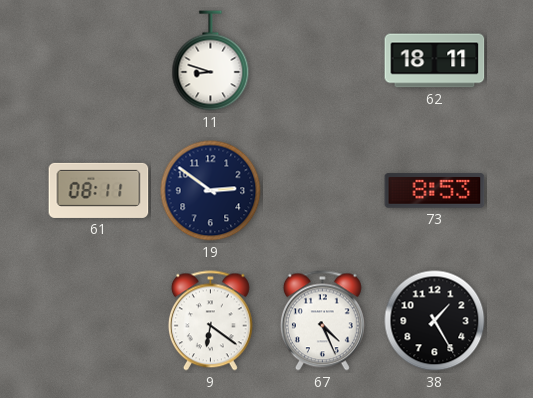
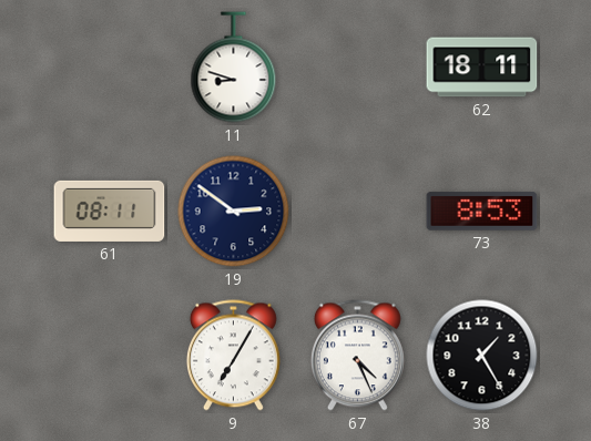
9: 6:21 -> 7:05
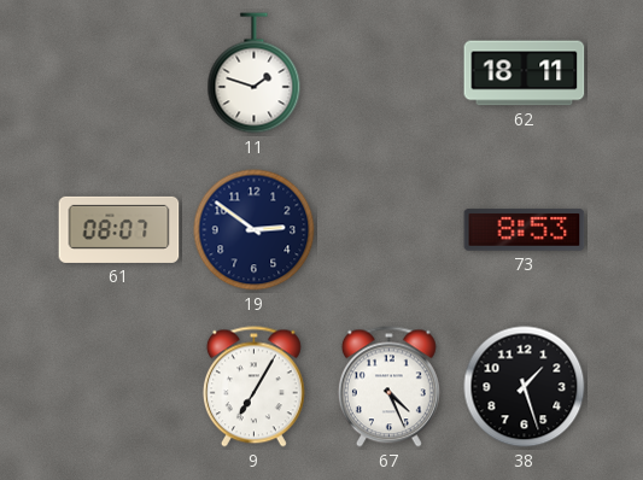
11: 8:48 -> 1:48
61: 08:11 -> 08:07
38: 1:25 -> 1:27
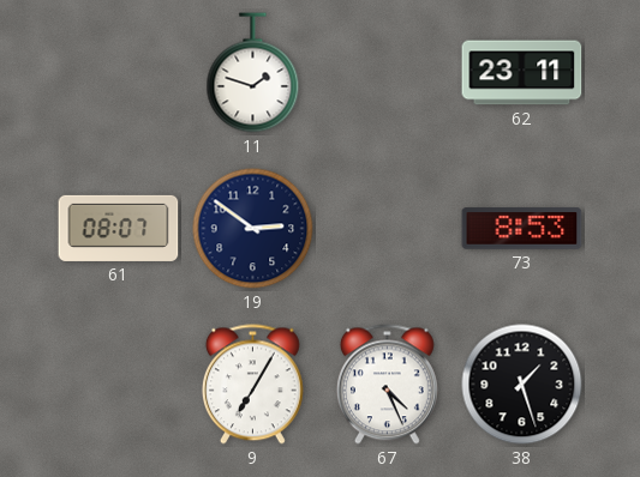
62: 18:11 -> 23:11
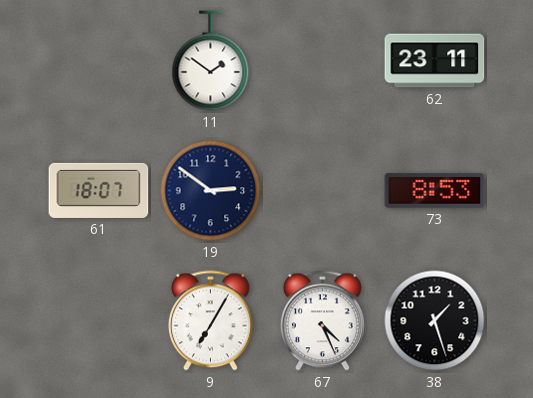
11: 1:48 -> 1:51
61: 08:07 -> 18:07
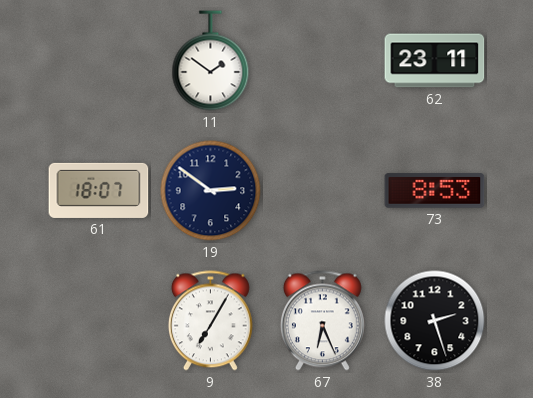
67: 4:26 -> 6:26
38: 1:27 -> 2:27
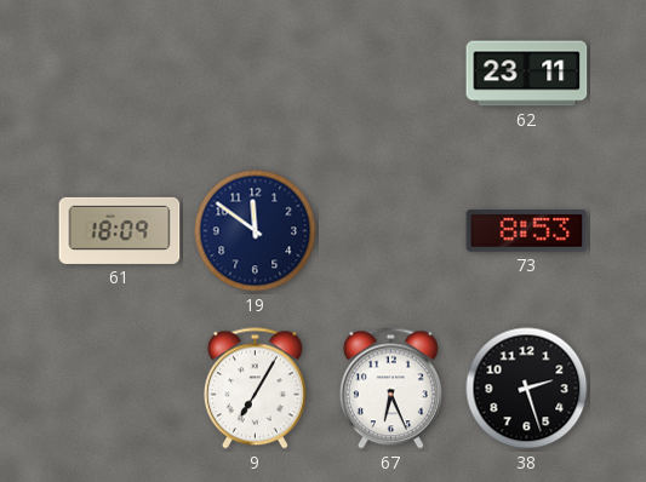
11: 1:51 -> none
61: 18:07 -> 18:09
19: 2:51 -> 11:51
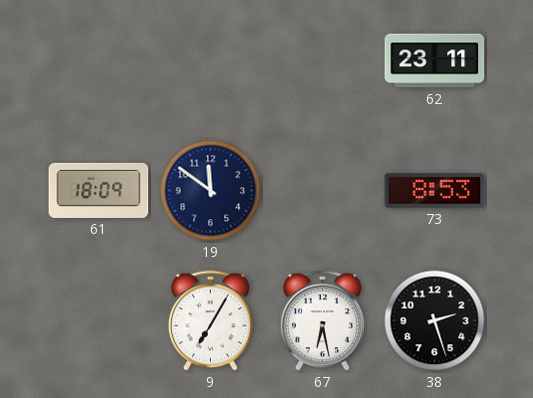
67: 6:26 -> 6:28
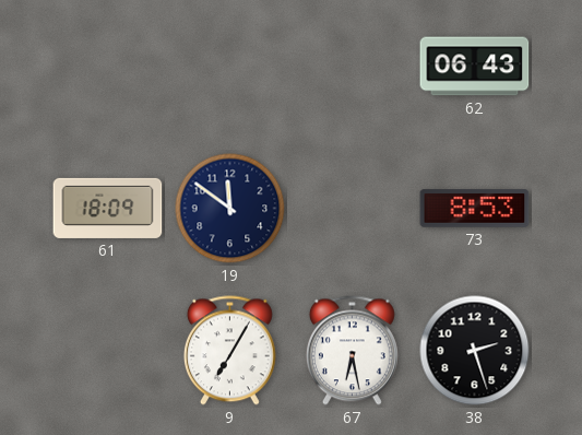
62: 23:11 -> 06:43
